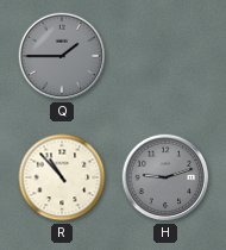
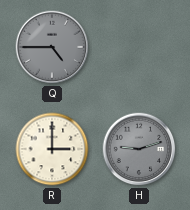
Q: 1:45 -> 4:45
R: 10:53 -> 3:00
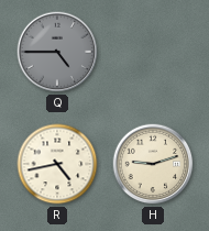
R: 3:00 -> 4:43
H dial: grey -> cream
